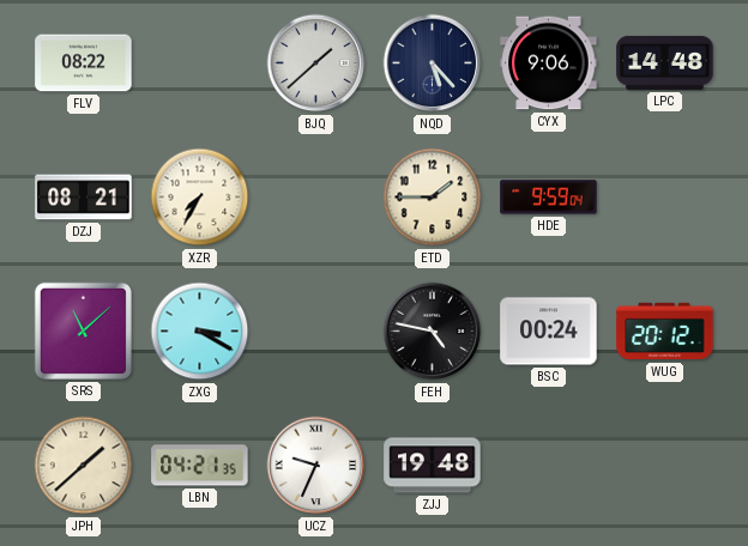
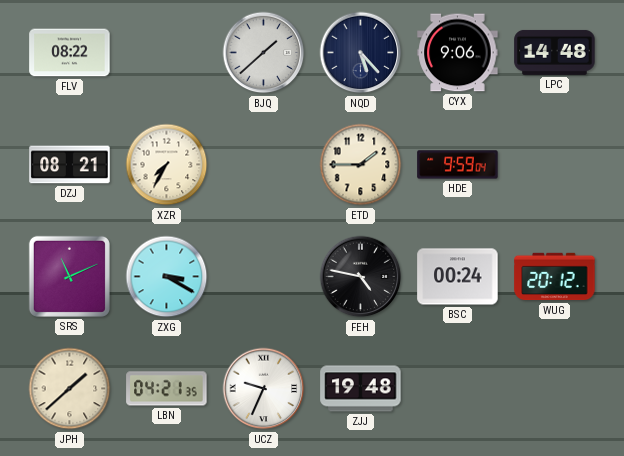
SRS: 11:08 -> 11:11
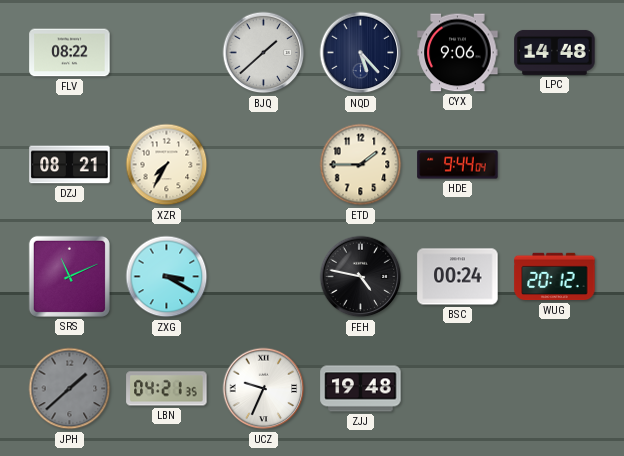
HDE: 9:59 -> 9:44
JPH dial: cream -> grey
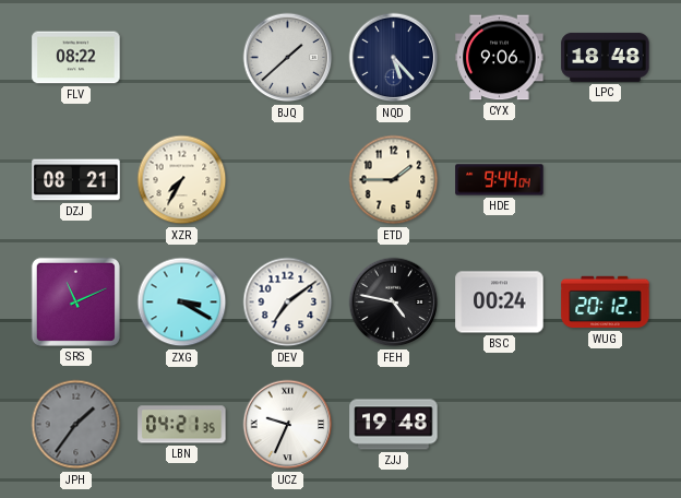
LPC: 14:48 -> 18:48
DEV: none -> 7:09
JPH: 1:38 -> 1:36
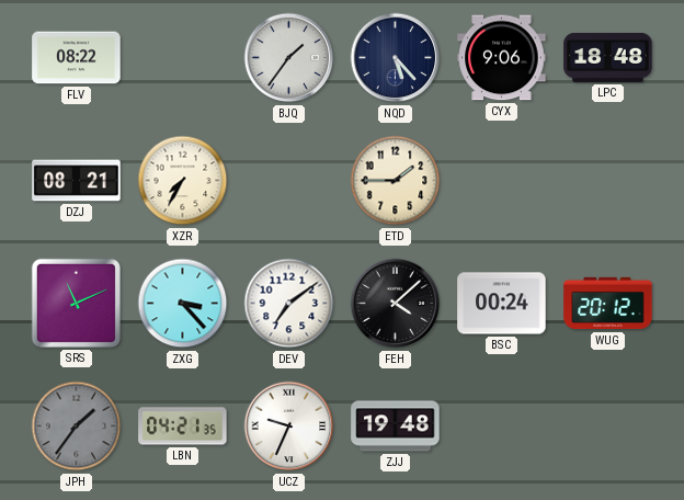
BJQ: 1:38 -> 1:36
HDE: 9:44 -> none
ZXG: 3:20 -> 3:23
FEH: 4:47 -> 4:08
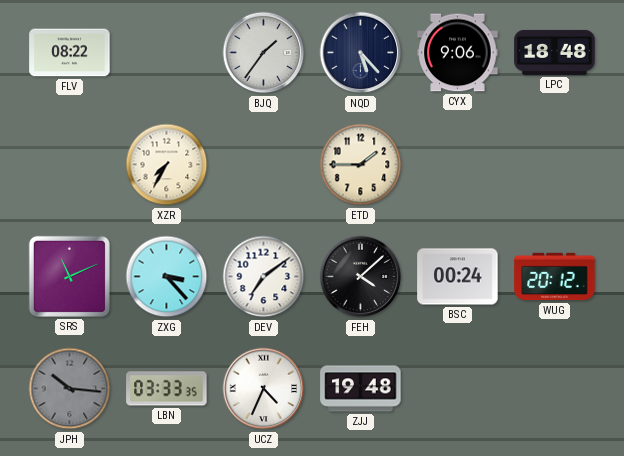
DZJ: 08:21 -> none
JPH: 1:36 -> 10:16
LBN: 04:21 -> 03:33
UCZ: 9:34 -> 4:34
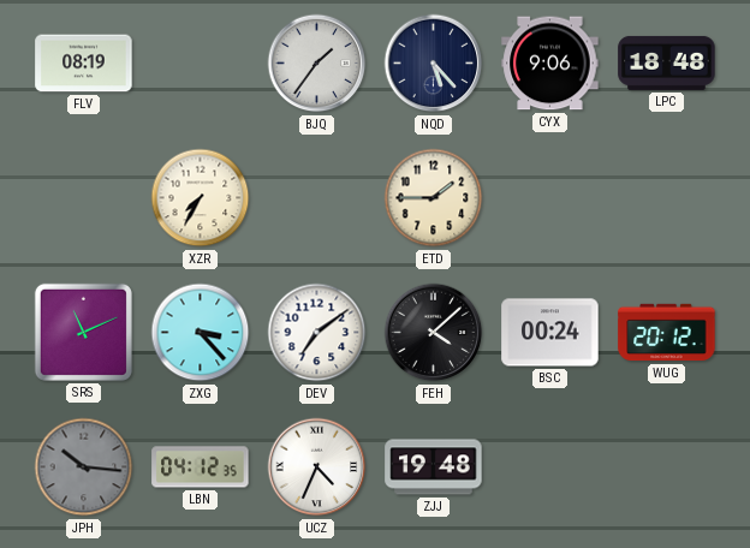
FLV: 08:22 -> 08:19
LBN: 03:33 -> 04:12
